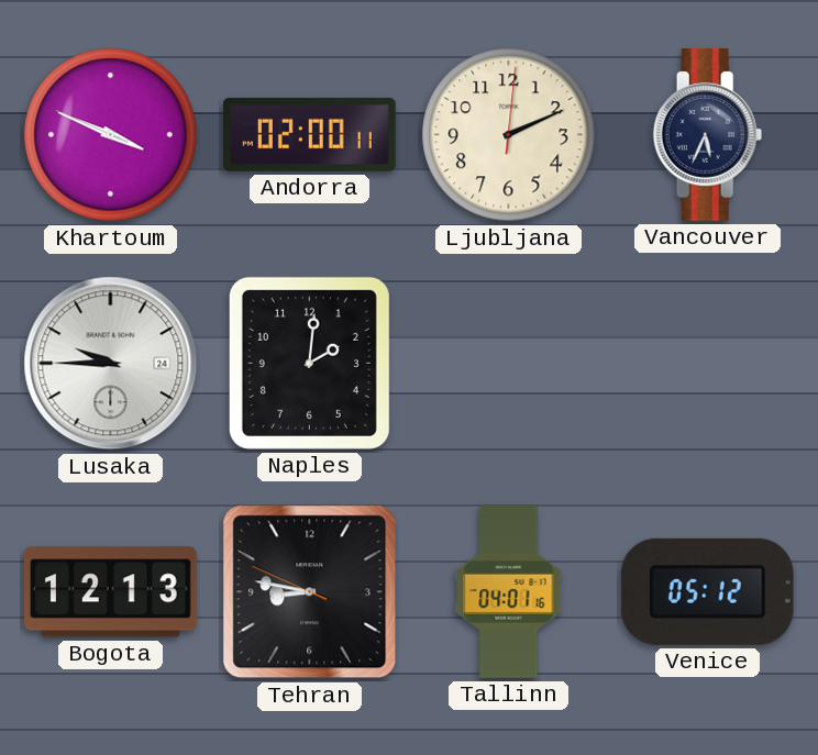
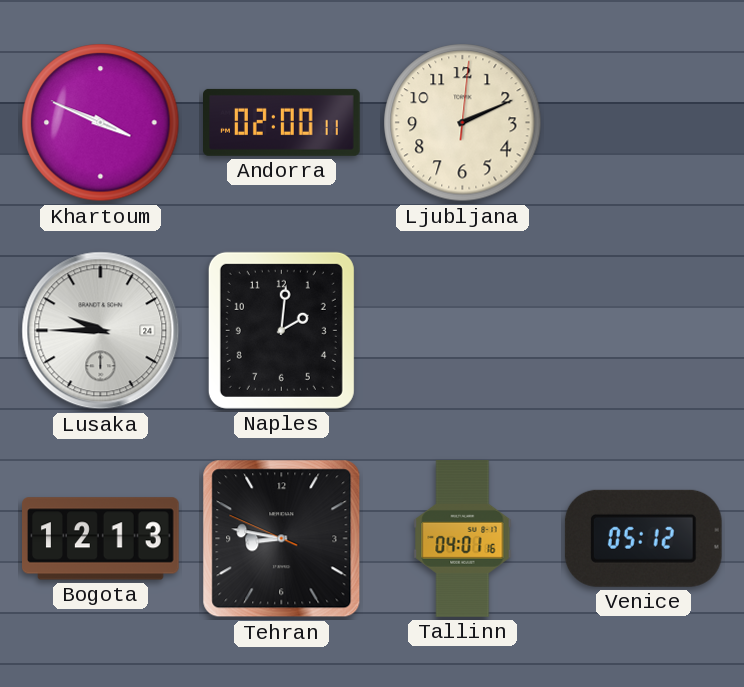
Vancouver: 5:34 -> none
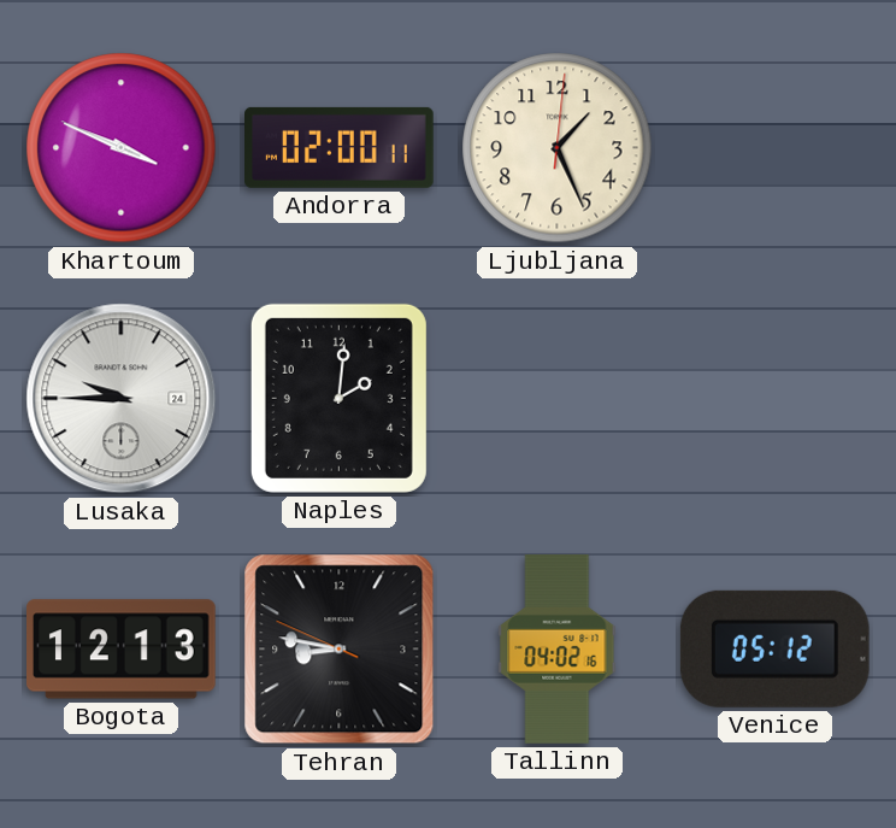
Ljubljana: 2:11 -> 1:26
Tallinn: 04:01 -> 04:02
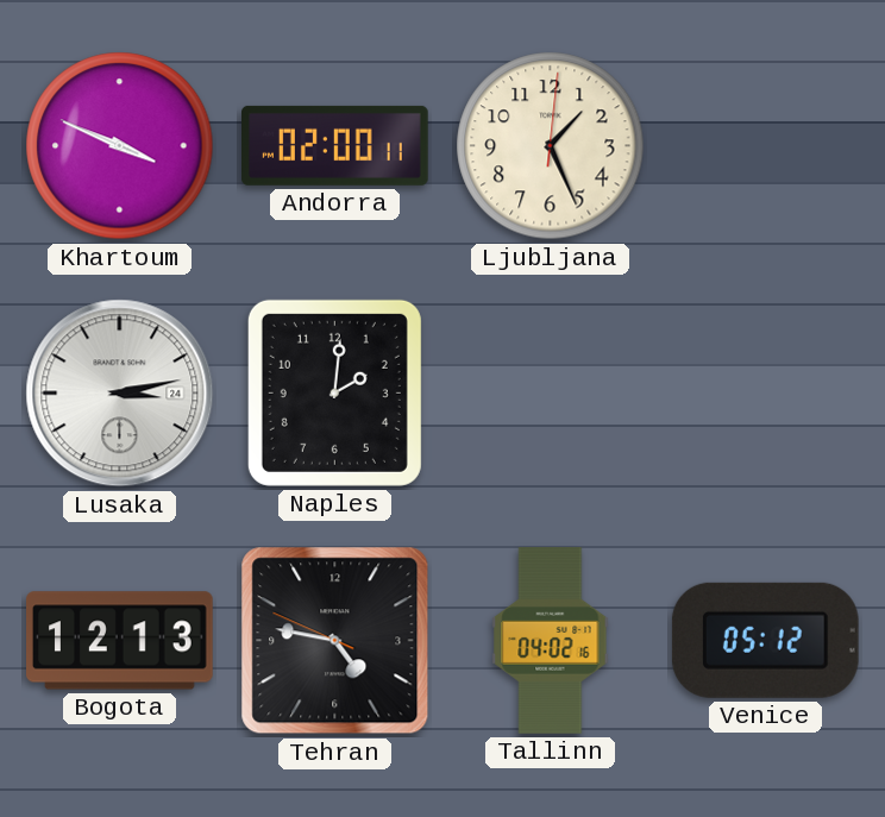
Lusaka: 9:45 -> 3:13
Tehran: 8:46 -> 4:46
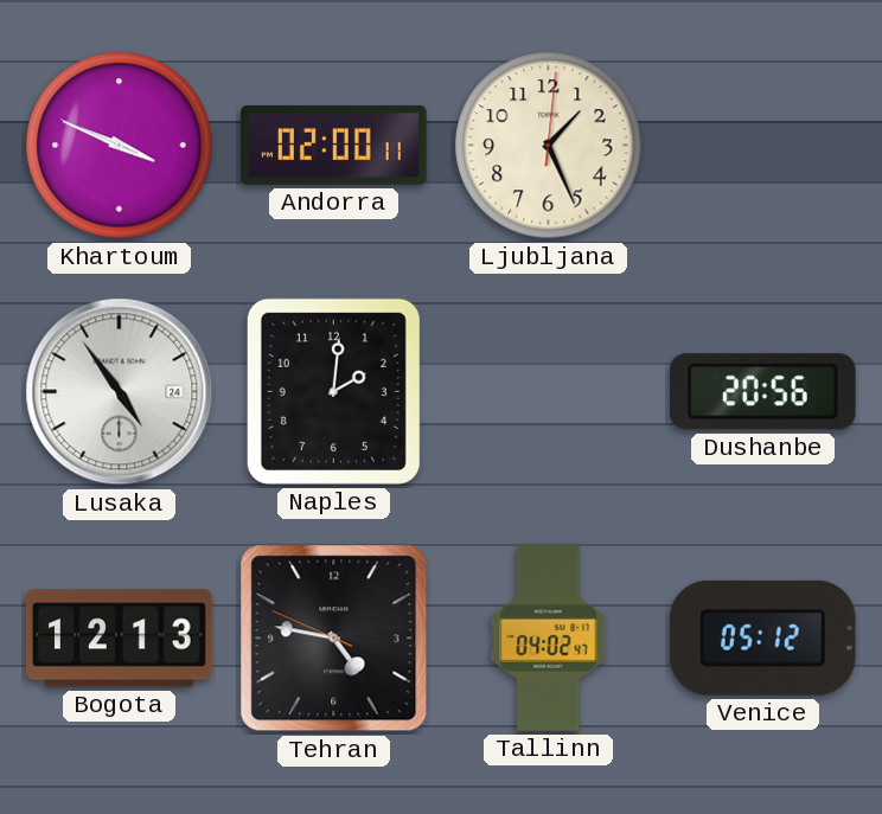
Lusaka: 3:13 -> 4:54
Dushanbe: none -> 20:56
Tallinn: 04:02:16 -> 04:02:47
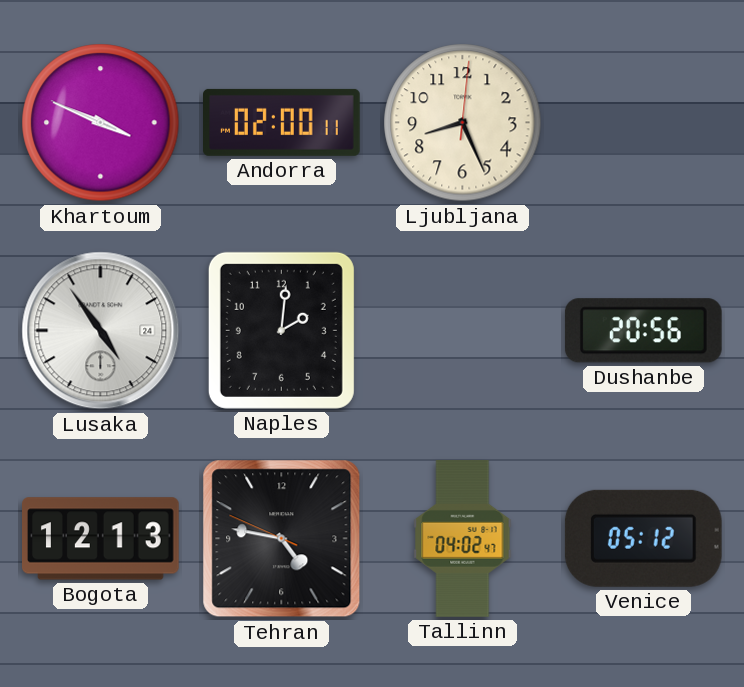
Ljubljana: 1:26 -> 8:26
